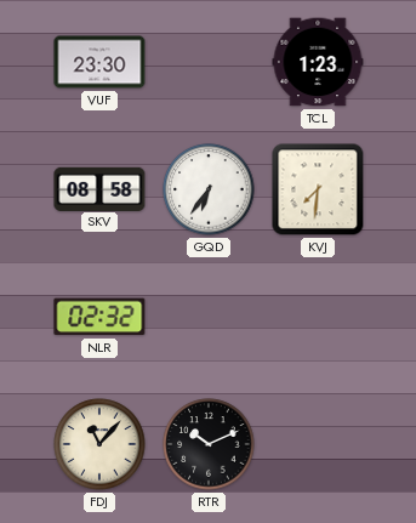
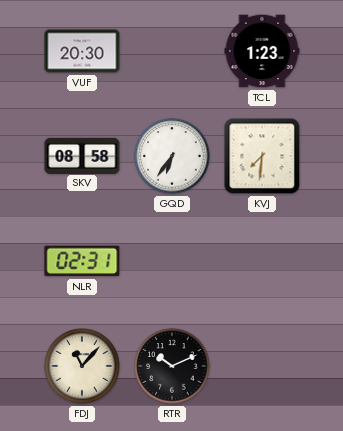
VUF: 23:30 -> 20:30
NLR: 02:32 -> 02:31
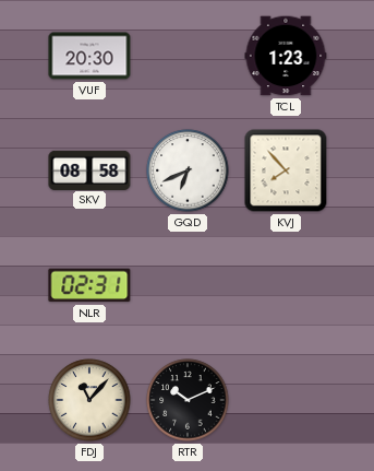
GQD: 6:36 -> 6:41
KVJ: 7:31 -> 7:53
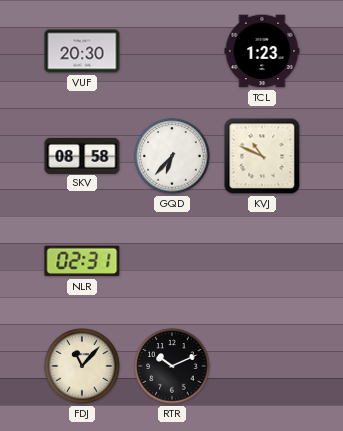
GQD: 6:41 -> 6:37
KVJ: 7:53 -> 10:49
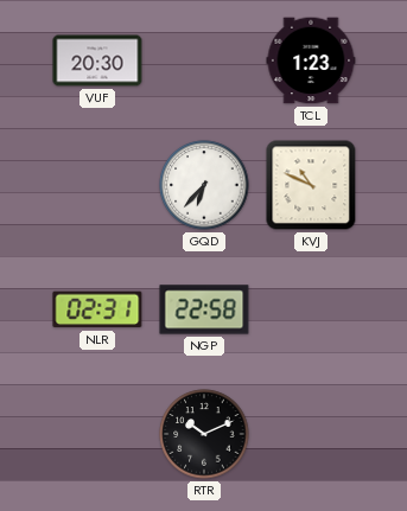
SKV: 08:58 -> none
NGP: none -> 22:58
FDJ: 11:07 -> none
